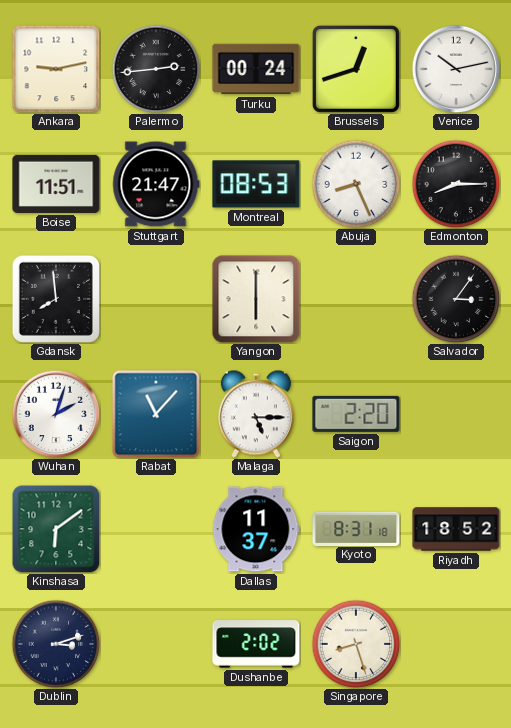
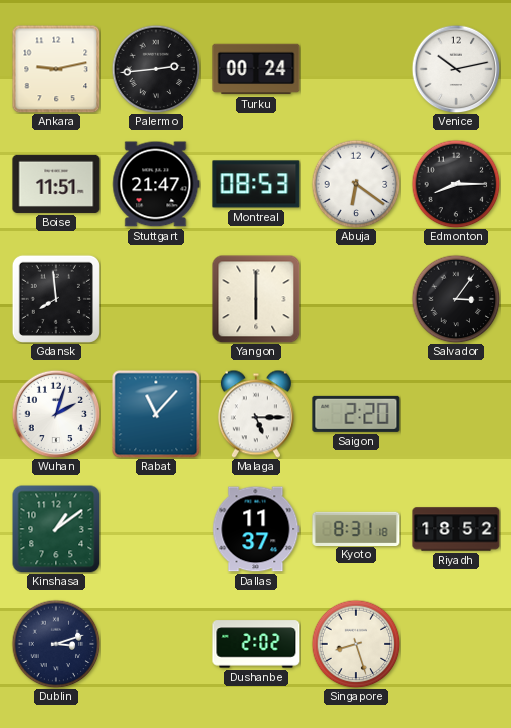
Brussels: 12:42 -> none
Abuja: 8:26 -> 6:21
Kinshasa: 6:09 -> 1:09
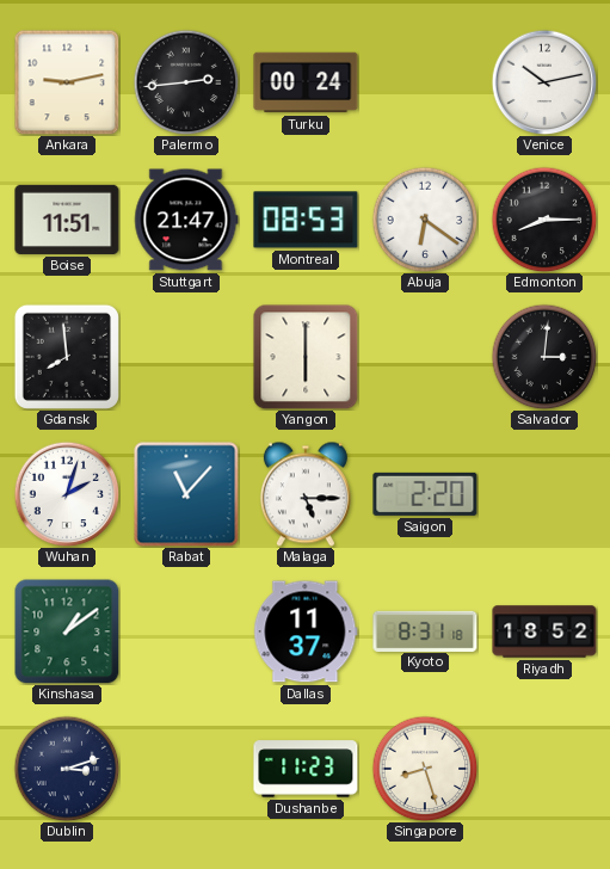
Salvador: 3:06 -> 3:01
Dushanbe: 2:02 -> 11:23
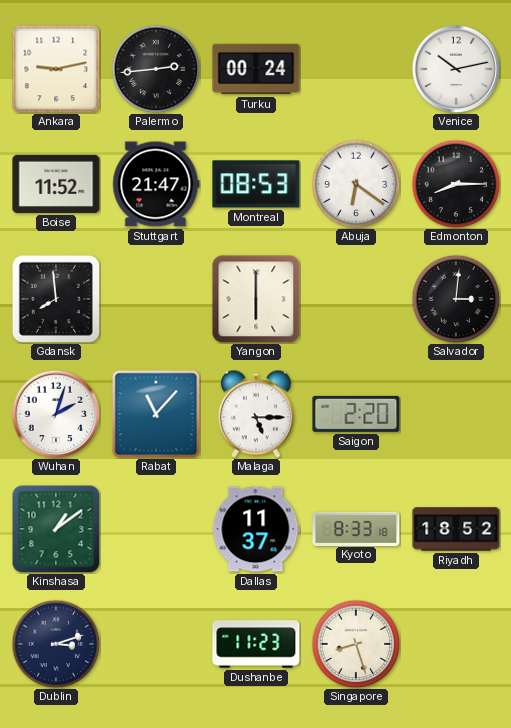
Boise: 11:51 -> 11:52
Kyoto: 8:31 -> 8:33
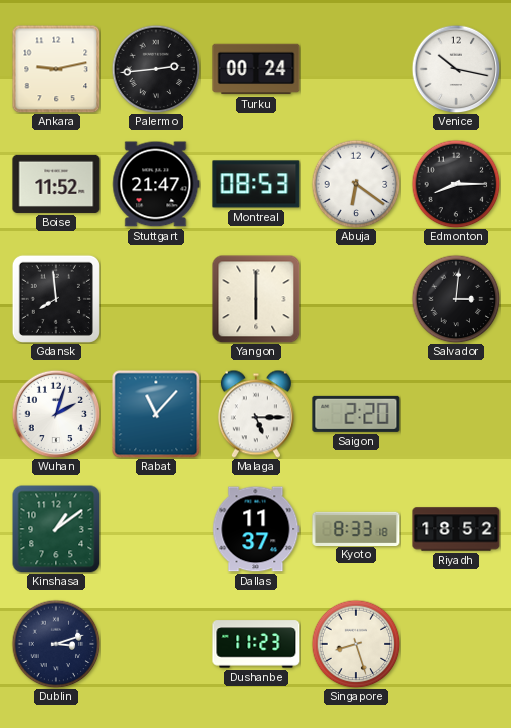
Venice: 10:13 -> 10:17
